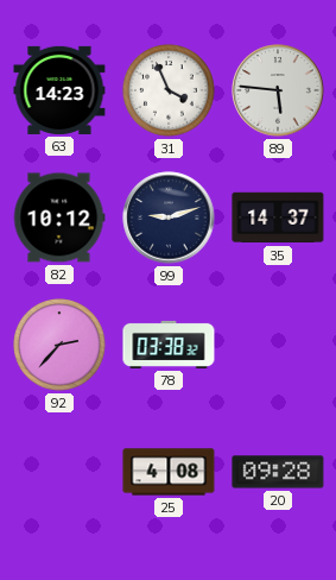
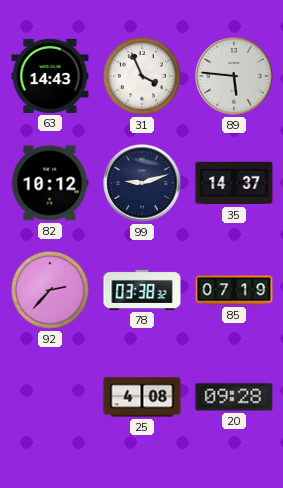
63: 14:23 -> 14:43
85: none -> 07:19
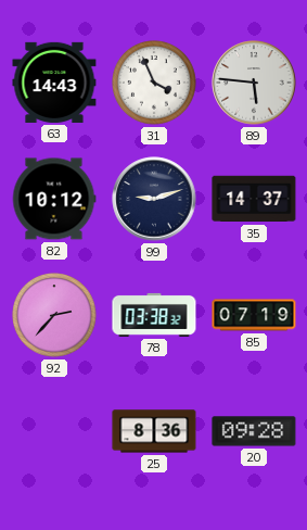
25: 4:08 -> 8:36
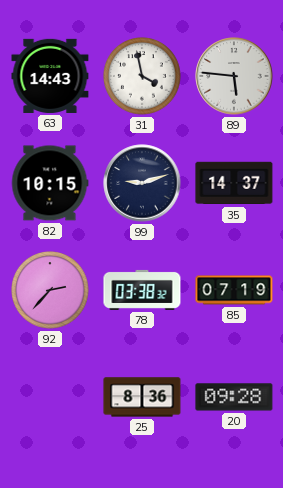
31: 3:56 -> 3:58
82: 10:12 -> 10:15
